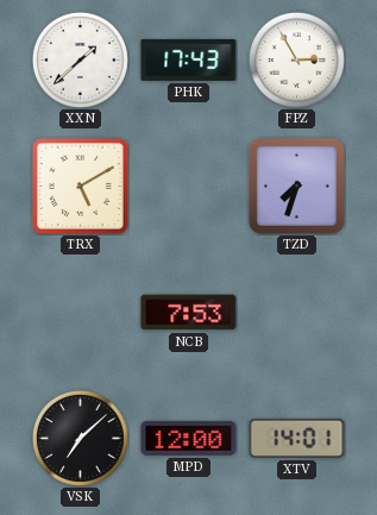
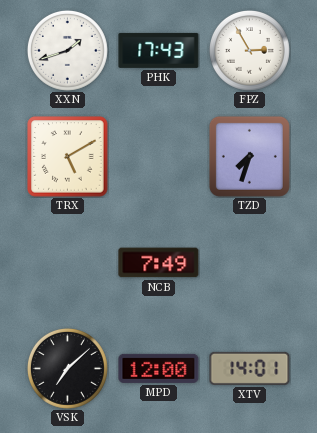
XXN: 1:38 -> 1:42
NCB: 7:53 -> 7:49
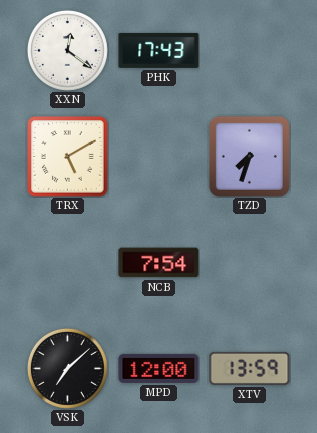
XXN: 1:42 -> 12:21
FPZ: 2:55 -> none
NCB: 7:49 -> 7:54
XTV: 14:01 -> 13:59
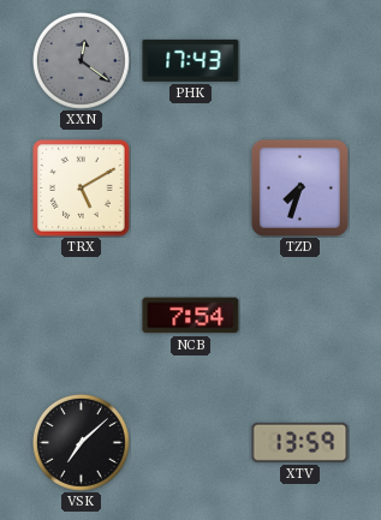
XXN dial: white -> grey
MPD: 12:00 -> none
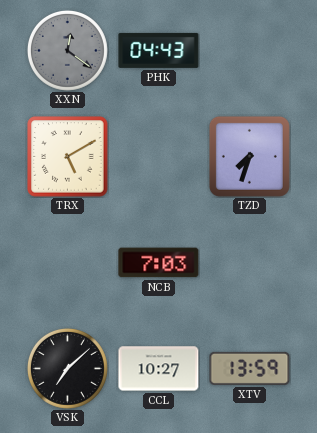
PHK: 17:43 -> 04:43
NCB: 7:54 -> 7:03
CCL: none -> 10:27
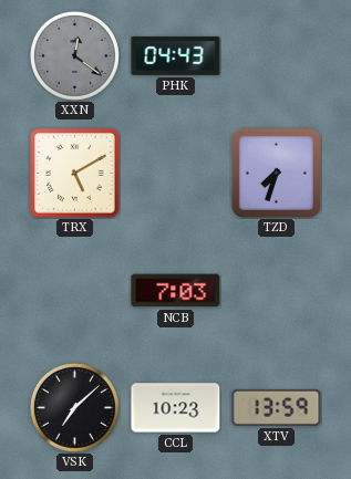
CCL: 10:27 -> 10:23
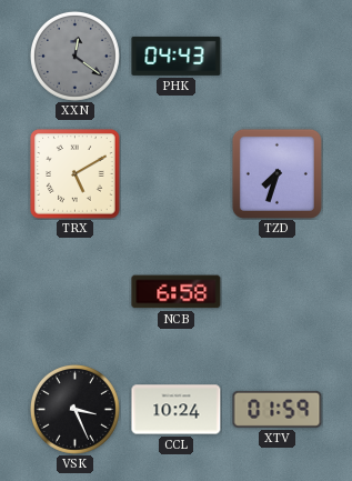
NCB: 7:03 -> 6:58
VSK: 7:08 -> 3:26
CCL: 10:23 -> 10:24
XTV: 13:59 -> 01:59
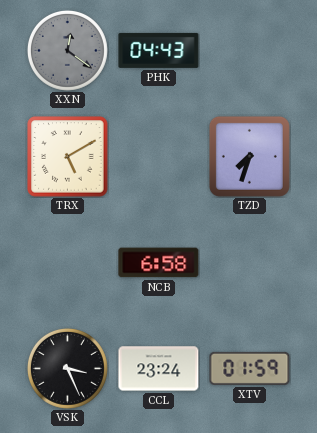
CCL: 10:24 -> 23:24
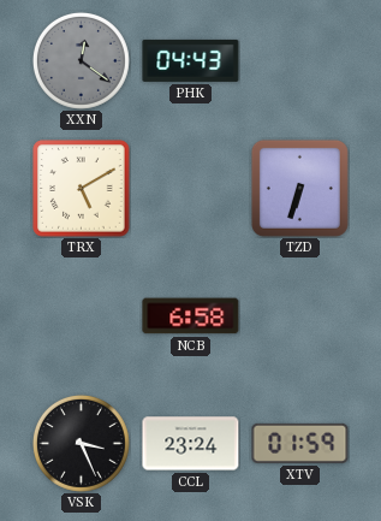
TZD: 7:33 -> 6:33
